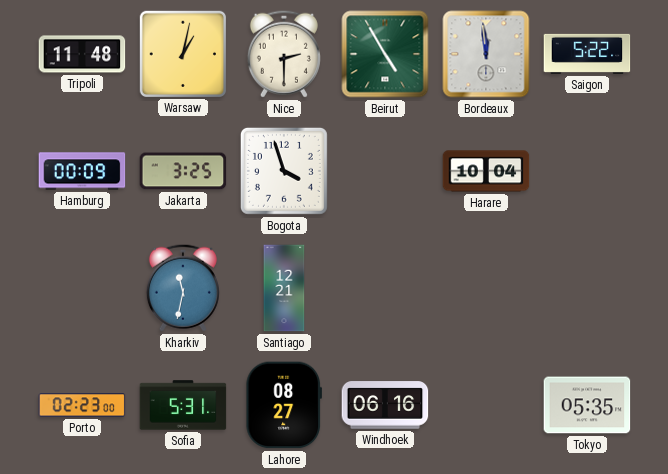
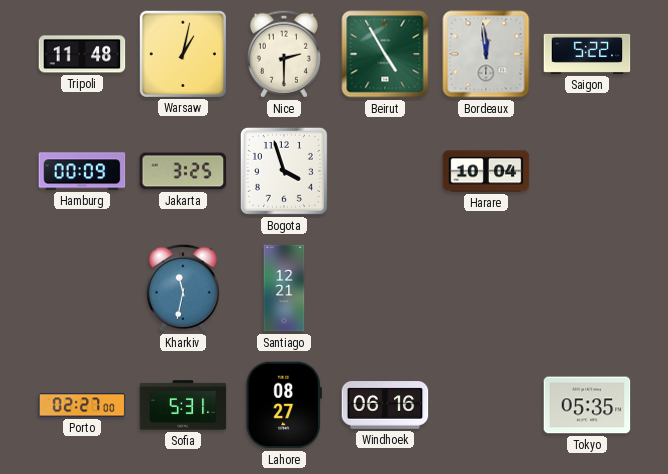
Porto: 02:23 -> 02:27
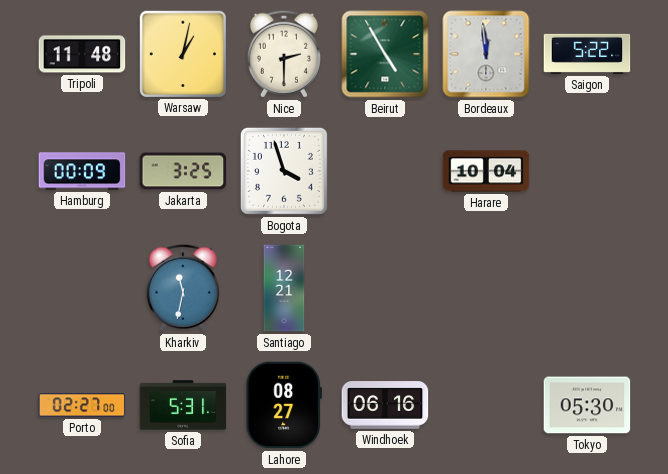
Tokyo: 05:35 -> 05:30
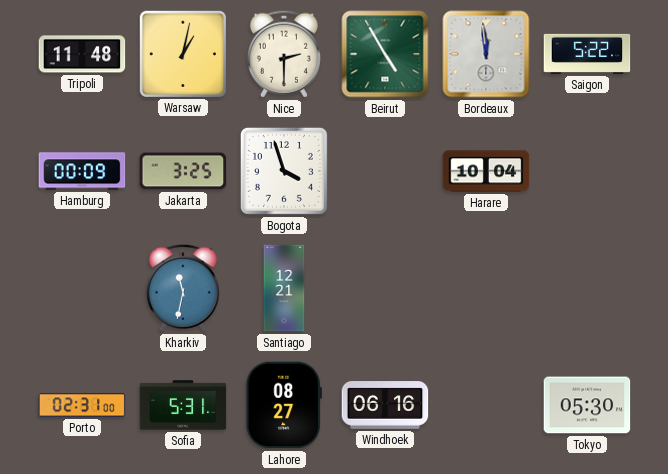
Porto: 02:27 -> 02:31
